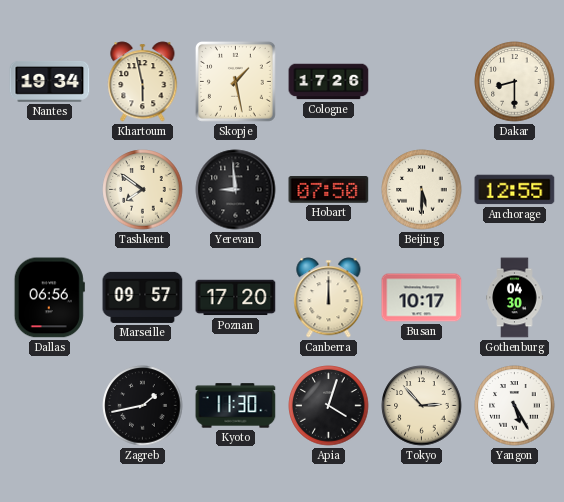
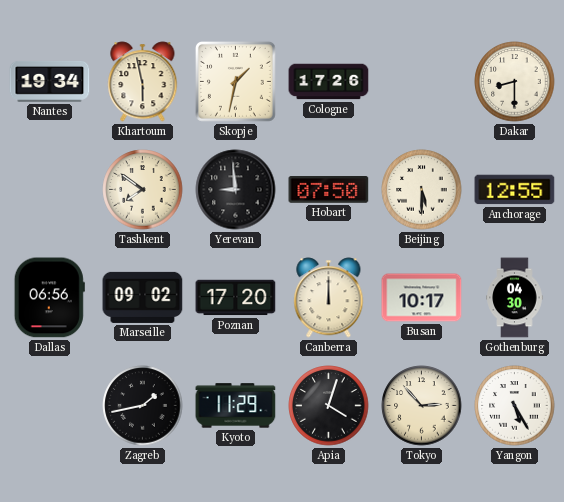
Skopje: 1:28 -> 1:32
Marseille: 09:57 -> 09:02
Kyoto: 11:30 -> 11:29
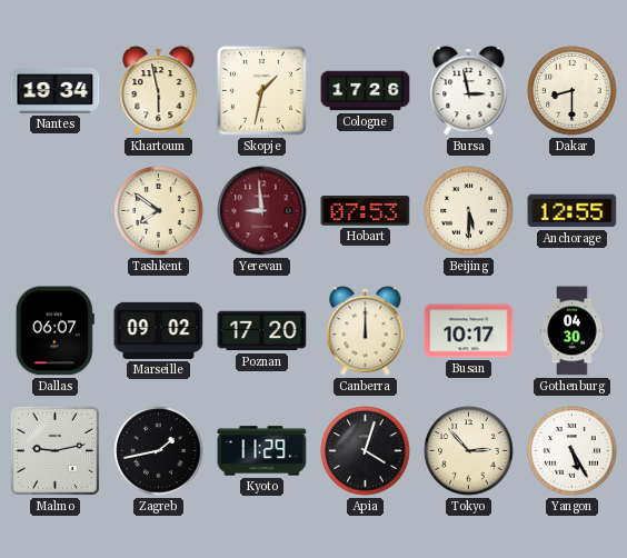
Bursa: none -> 2:58
Yerevan dial: black -> burgundy
Hobart: 07:50 -> 07:53
Dallas: 06:56 -> 06:07
Malmo: none -> 9:13
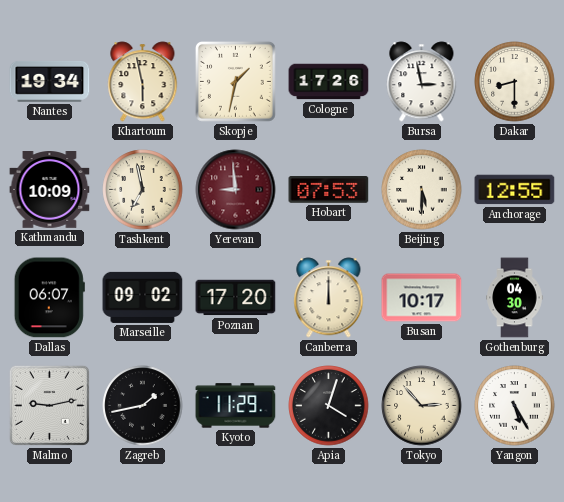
Kathmandu: none -> 10:09
Tashkent: 7:51 -> 6:58
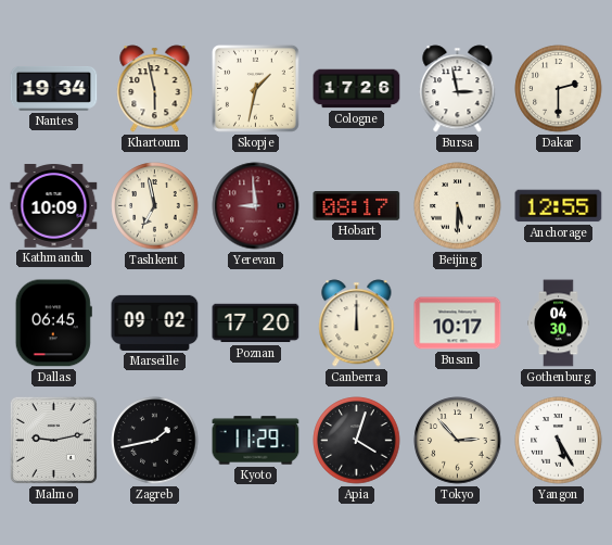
Dakar: 8:30 -> 2:30
Hobart: 07:53 -> 08:17
Dallas: 06:07 -> 06:45
